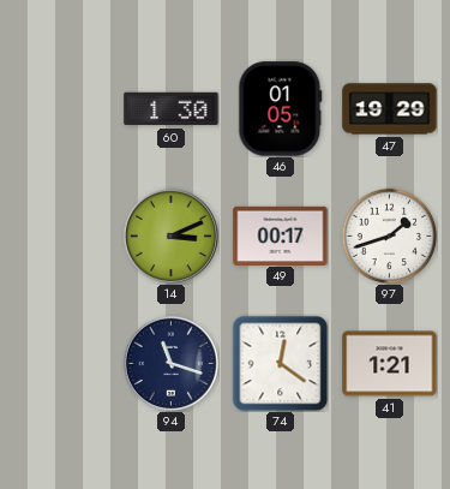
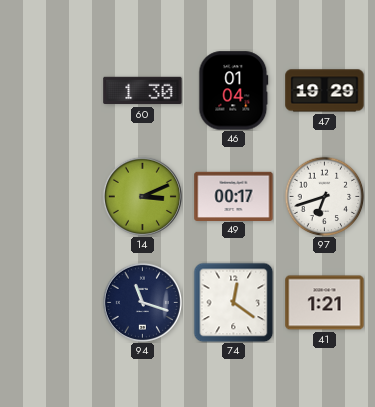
46: 01:05 -> 01:04
97: 1:42 -> 6:42
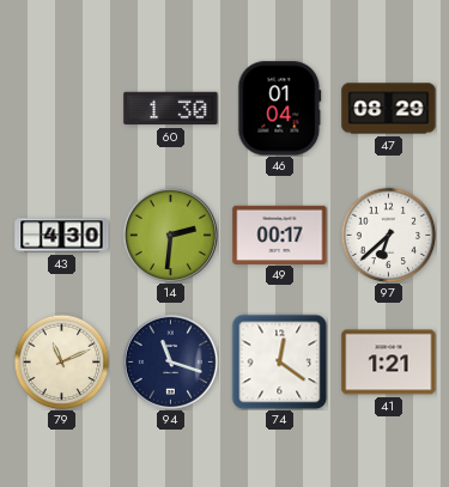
47: 19:29 -> 08:29
43: none -> 4:30
14: 3:11 -> 2:31
97: 6:42 -> 6:38
79: none -> 11:11
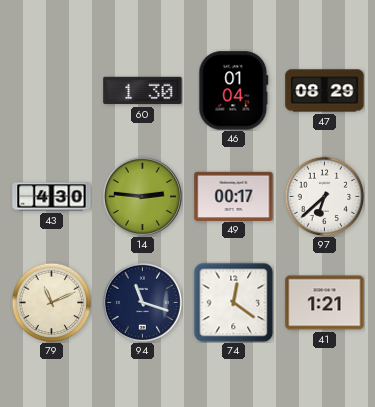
14: 2:31 -> 2:46
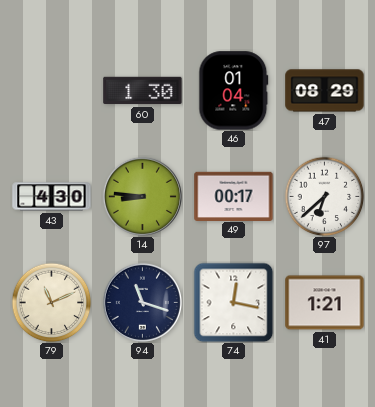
14: 2:46 -> 8:46
74: 12:21 -> 12:17
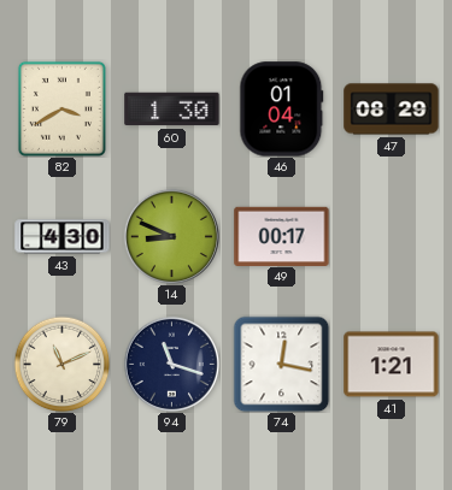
82: none -> 3:40
14: 8:46 -> 8:49
97: 6:38 -> none
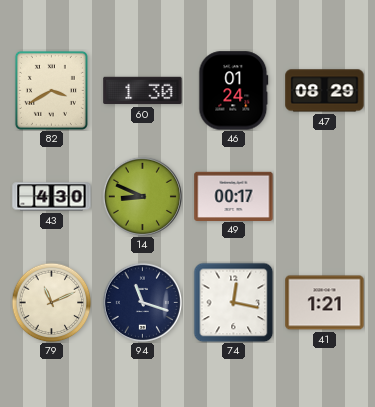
46: 01:04 -> 01:24
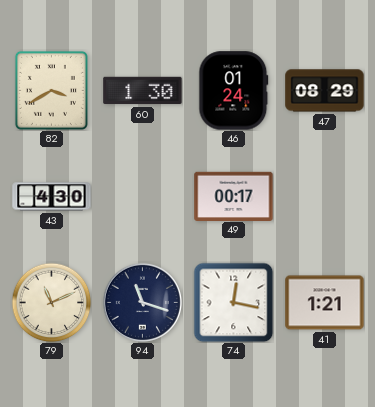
14: 8:49 -> none
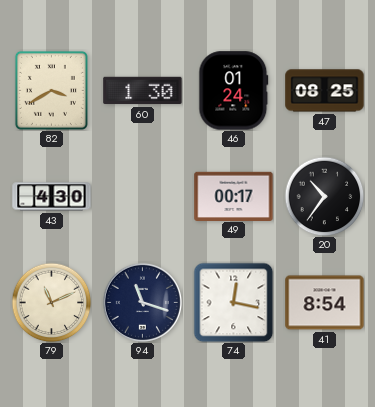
47: 08:29 -> 08:25
20: none -> 10:36
41: 1:21 -> 8:54
